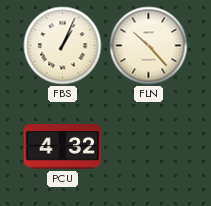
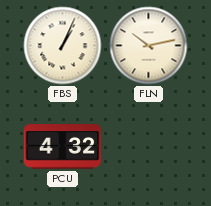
FLN: 10:23 -> 10:13
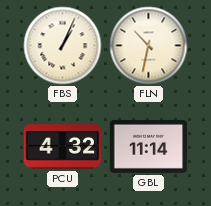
FLN: 10:13 -> 10:32
GBL: none -> 11:14
